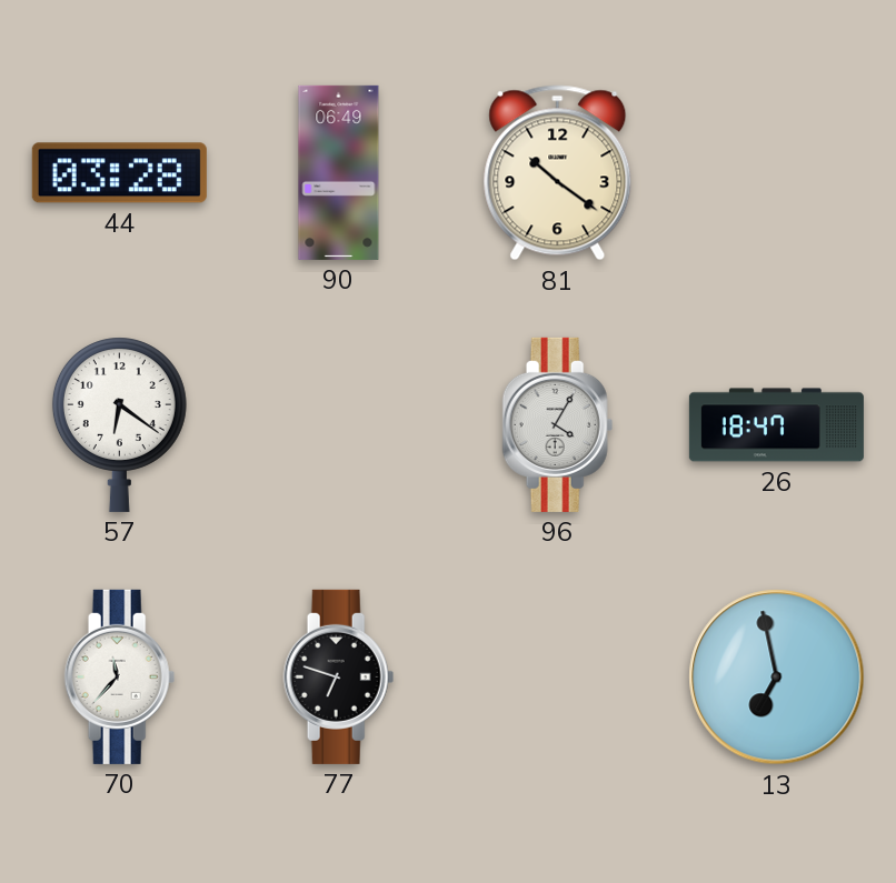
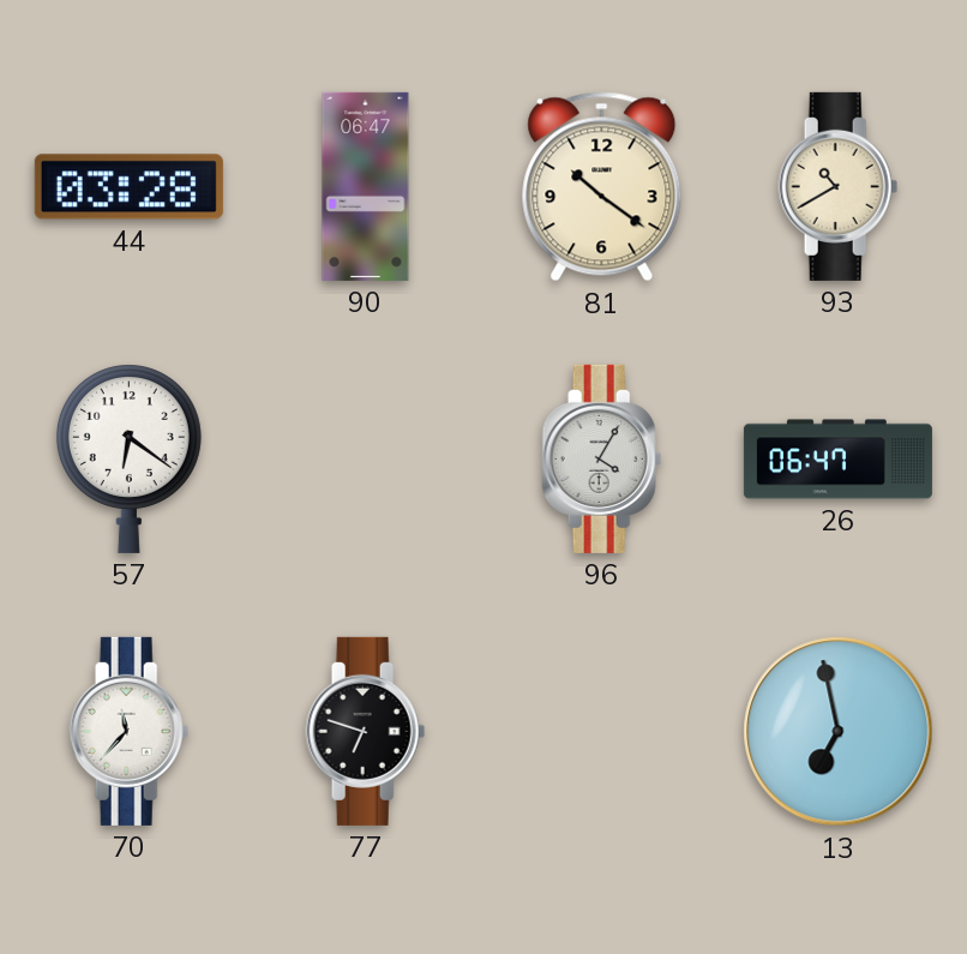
90: 06:49 -> 06:47
93: none -> 10:40
26: 18:47 -> 06:47
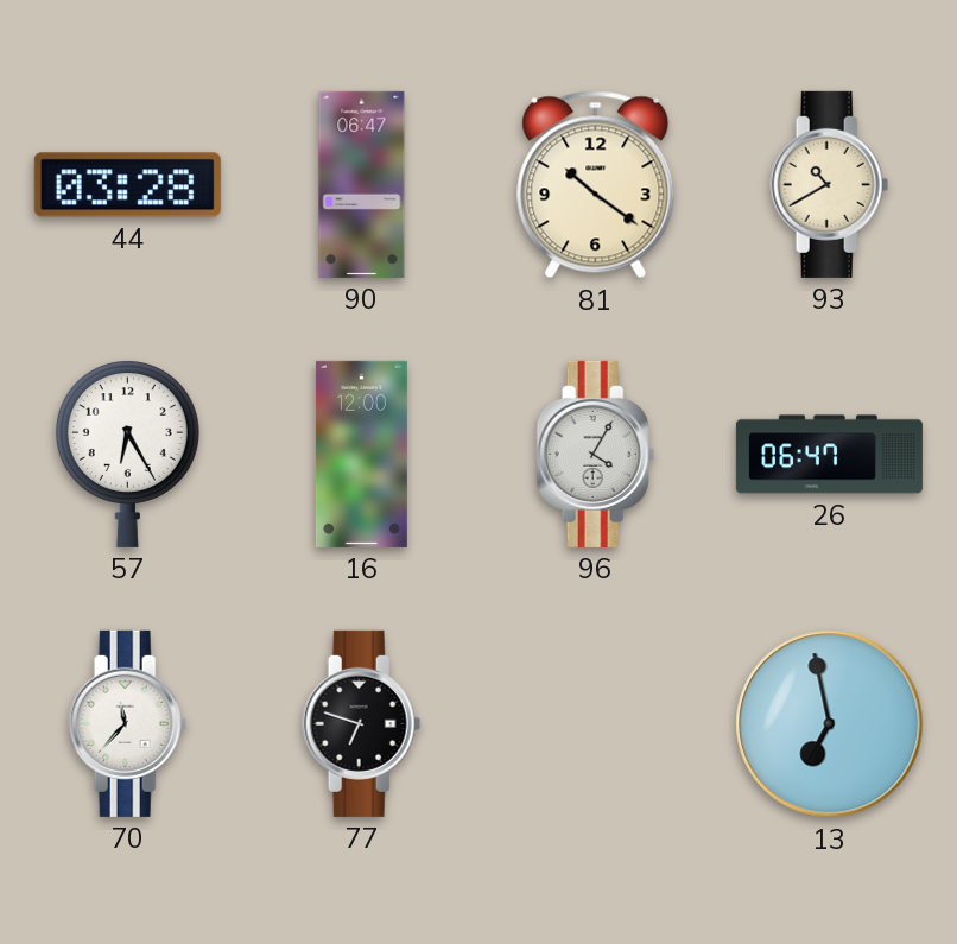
57: 6:21 -> 6:25
16: none -> 12:00
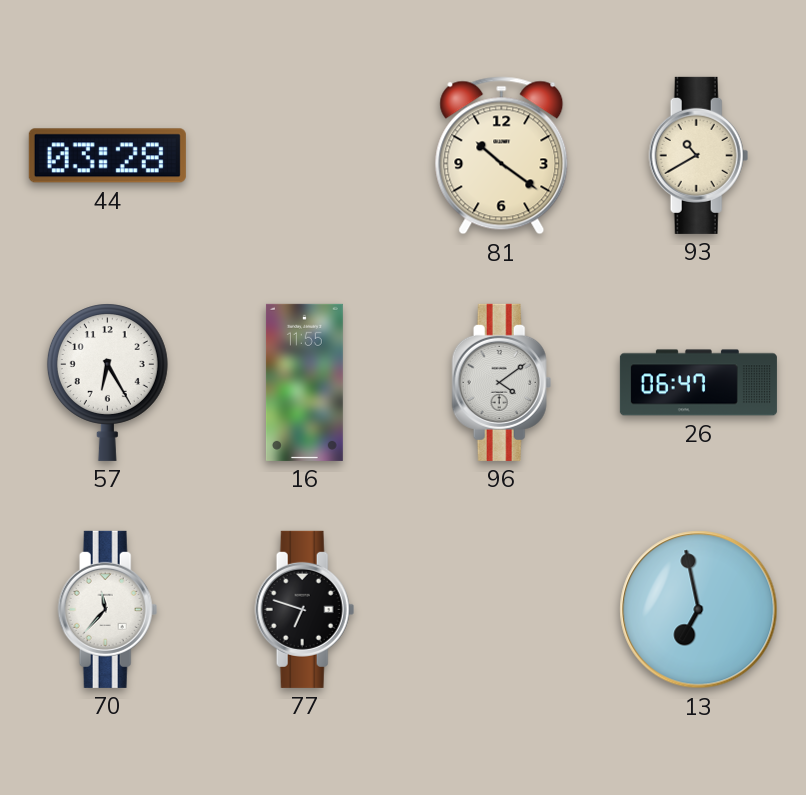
90: 06:47 -> none
16: 12:00 -> 11:55
96: 4:05 -> 4:09
